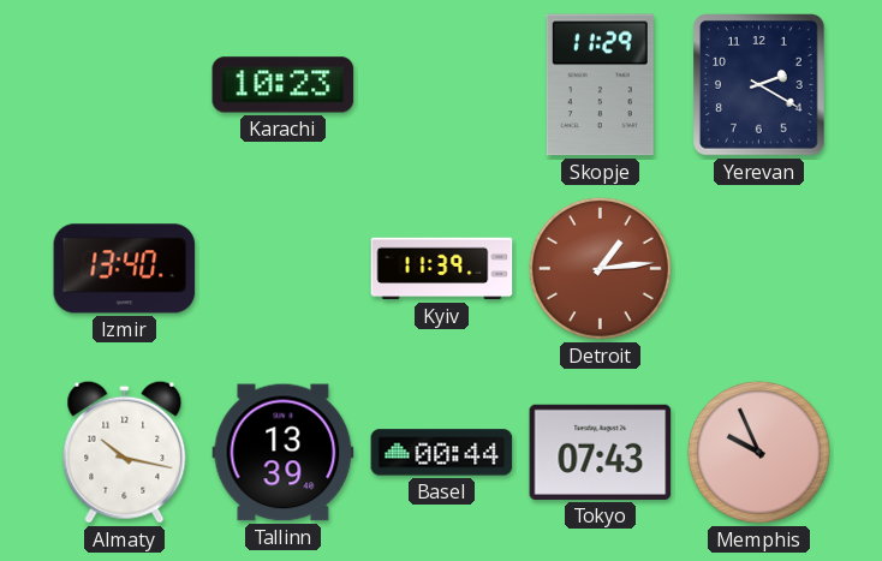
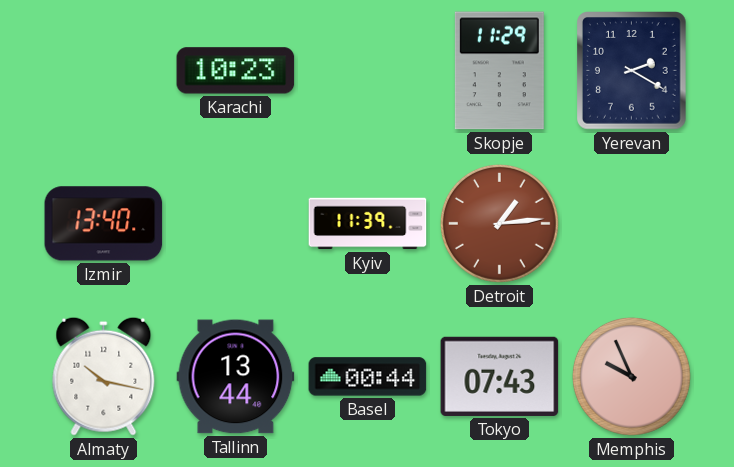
Tallinn: 13:39 -> 13:44
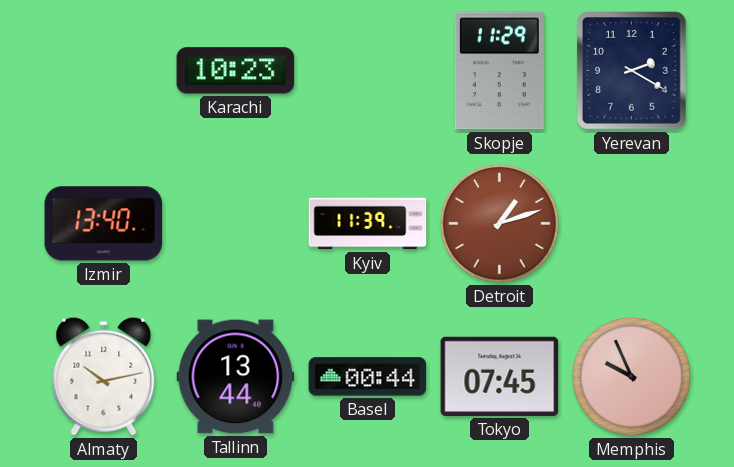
Detroit: 1:14 -> 1:12
Almaty: 10:17 -> 10:13
Tokyo: 07:43 -> 07:45
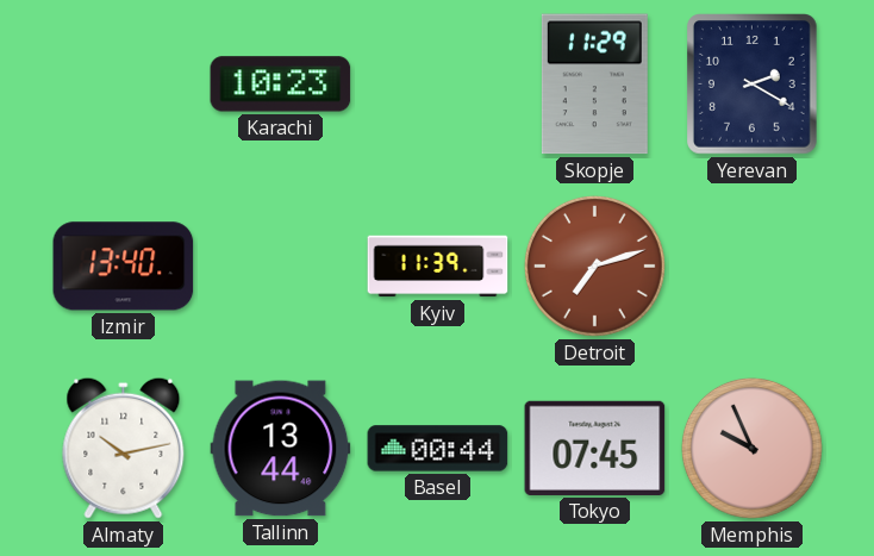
Detroit: 1:12 -> 7:12
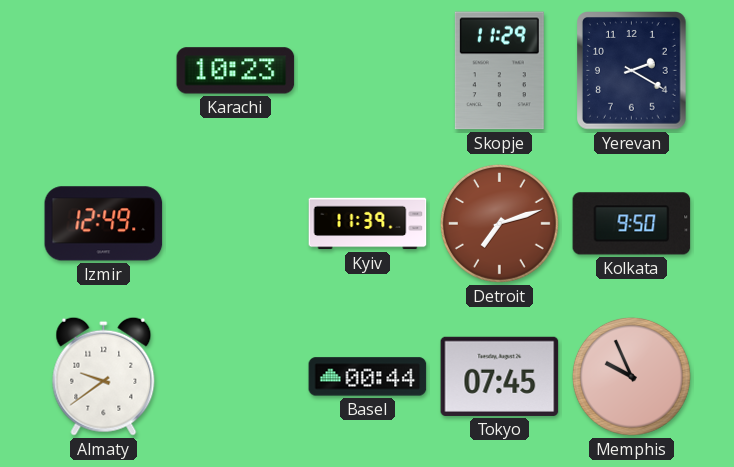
Izmir: 13:40 -> 12:49
Kolkata: none -> 9:50
Almaty: 10:13 -> 9:39
Tallinn: 13:44 -> none
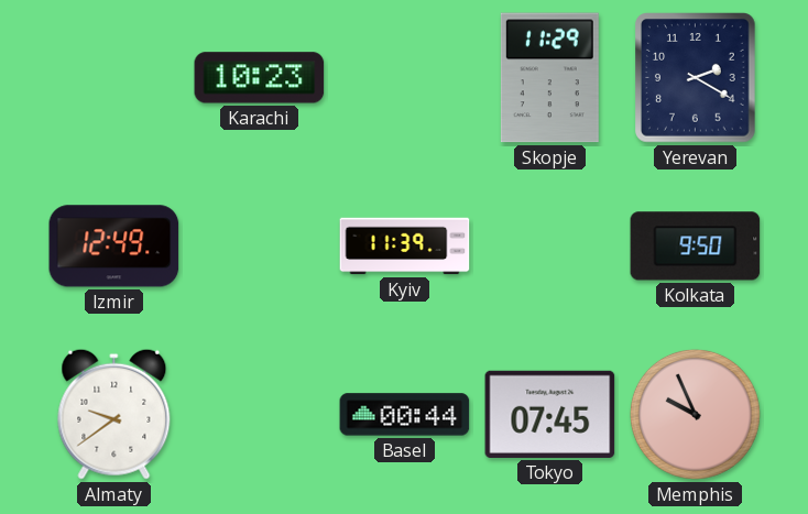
Detroit: 7:12 -> none
